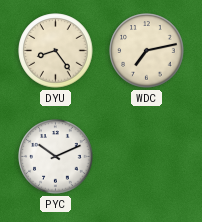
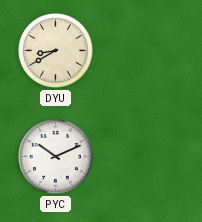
DYU: 8:24 -> 8:40
WDC: 7:13 -> none
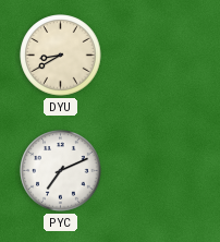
PYC: 10:11 -> 7:11
